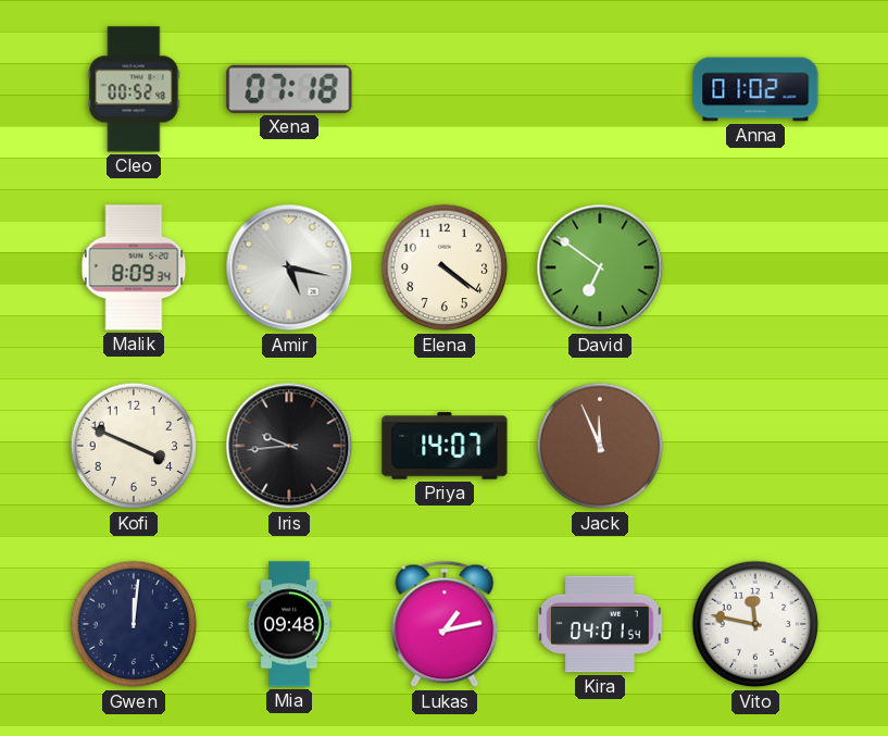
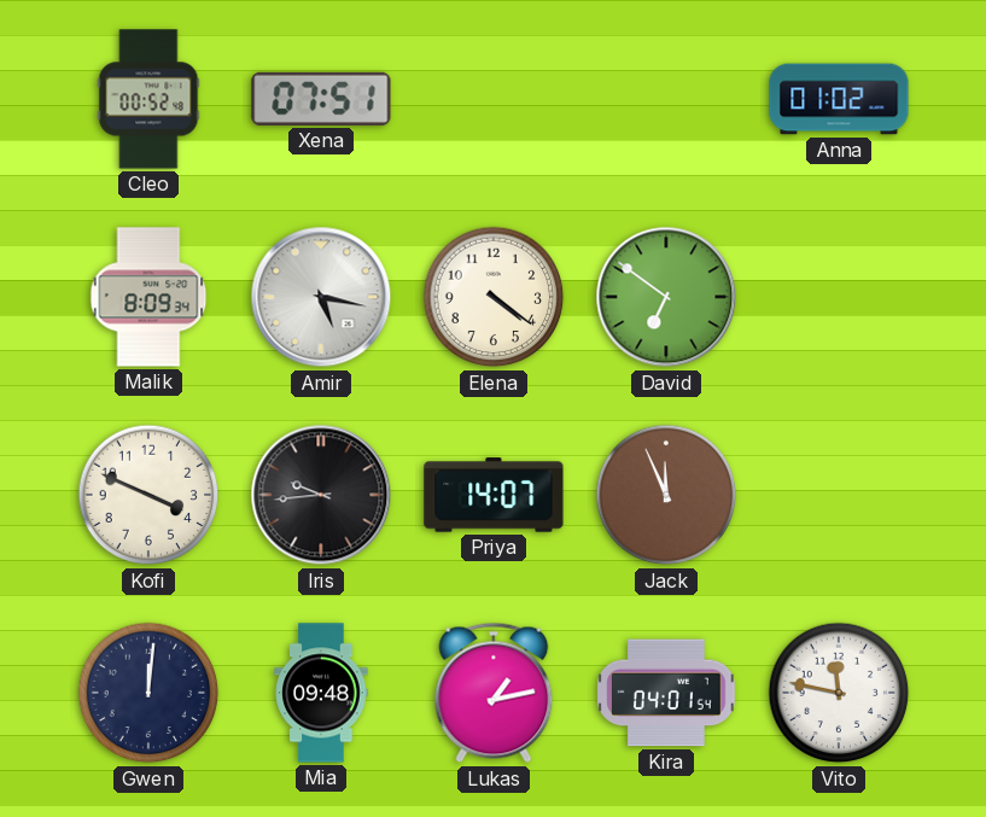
Xena: 07:18 -> 07:51
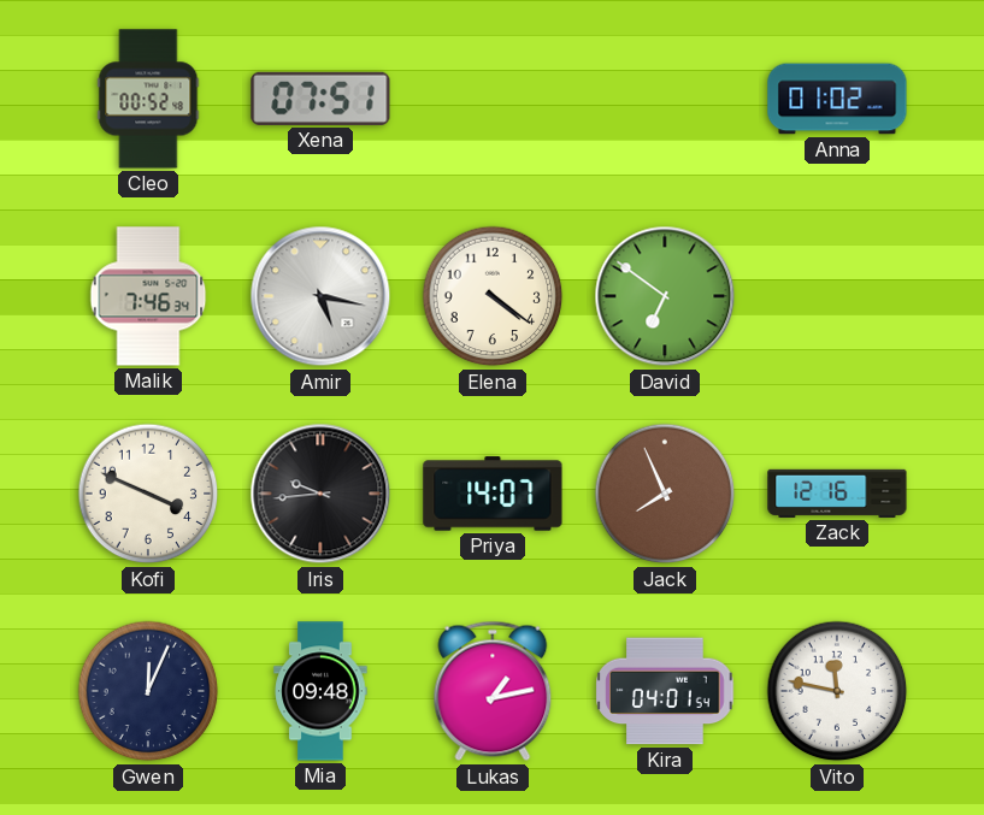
Malik: 8:09 -> 7:46
Jack: 11:56 -> 7:56
Zack: none -> 12:16
Gwen: 12:01 -> 12:04
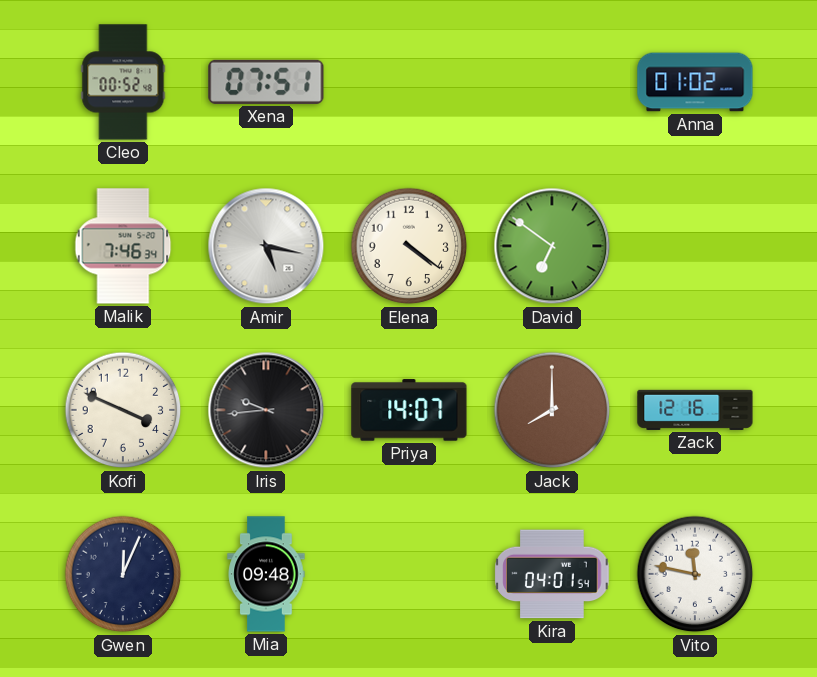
Jack: 7:56 -> 8:00
Lukas: 1:13 -> none
